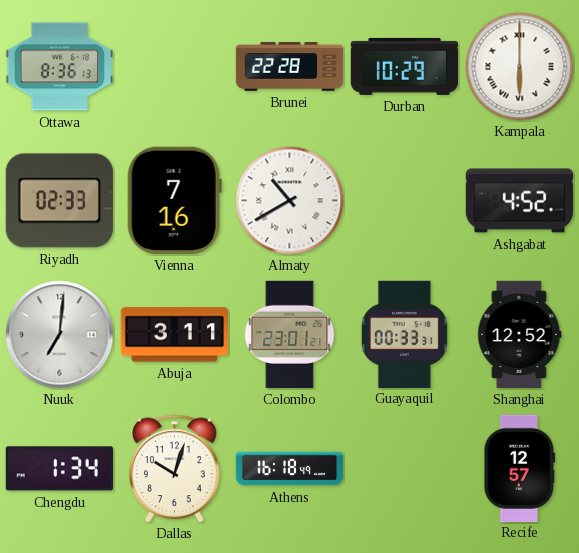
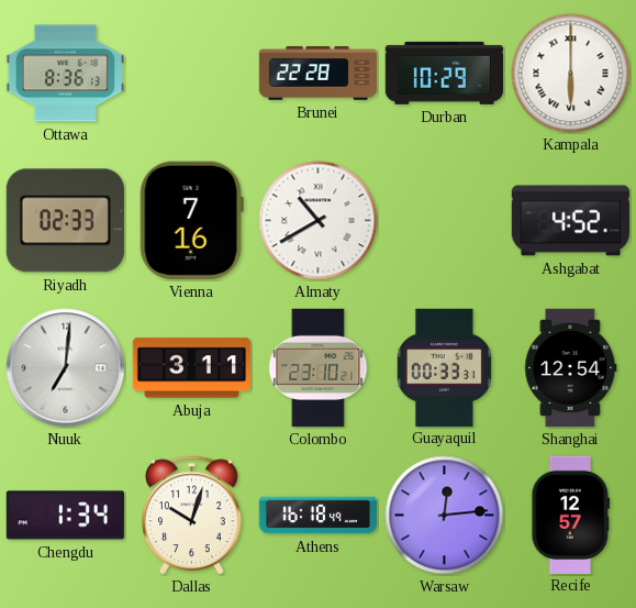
Colombo: 23:01 -> 23:10
Shanghai: 12:52 -> 12:54
Warsaw: none -> 12:14
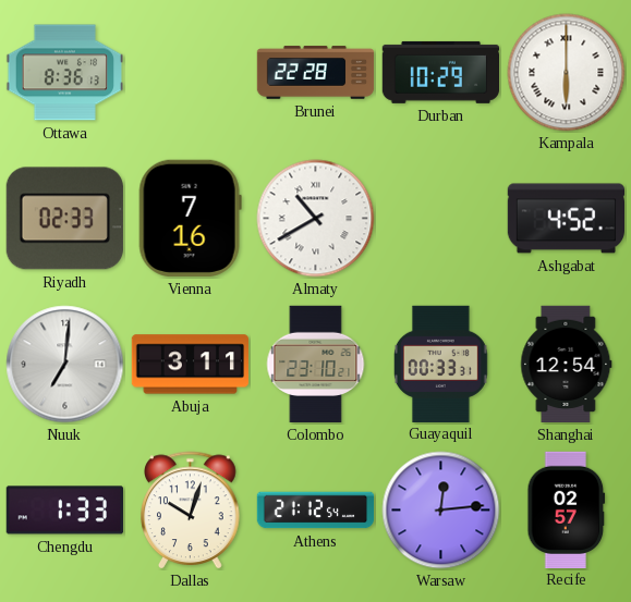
Chengdu: 1:34 -> 1:33
Athens: 16:18 -> 21:12
Recife: 12:57 -> 02:57
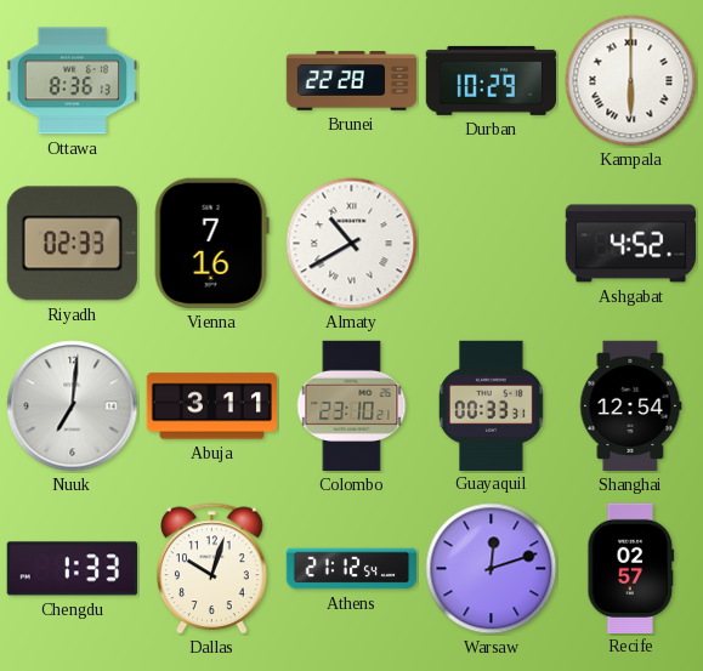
Warsaw: 12:14 -> 12:12
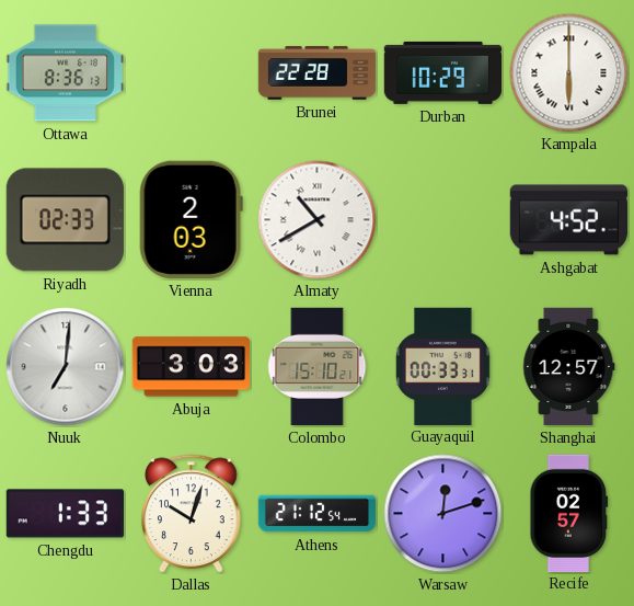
Vienna: 7:16 -> 2:03
Abuja: 3:11 -> 3:03
Colombo: 23:10 -> 15:10
Shanghai: 12:54 -> 12:57
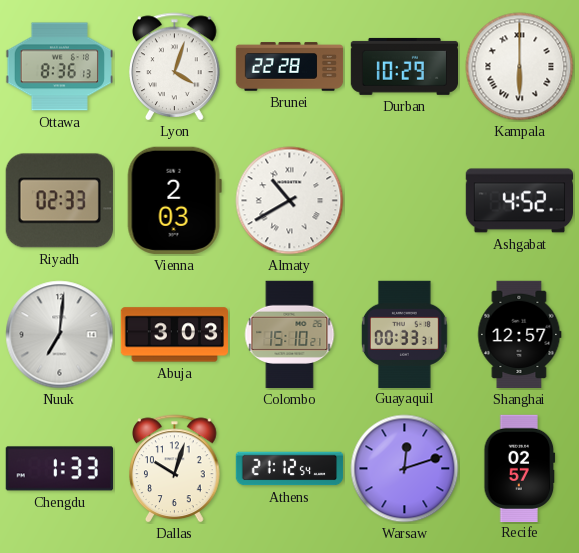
Lyon: none -> 4:03
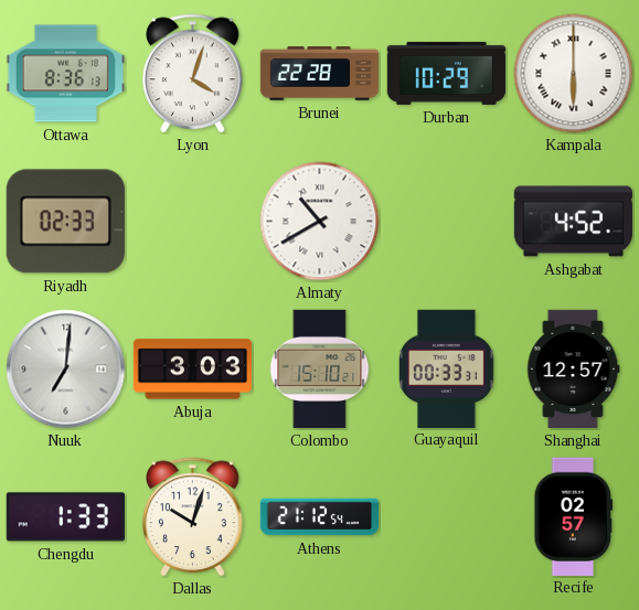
Vienna: 2:03 -> none
Warsaw: 12:12 -> none
